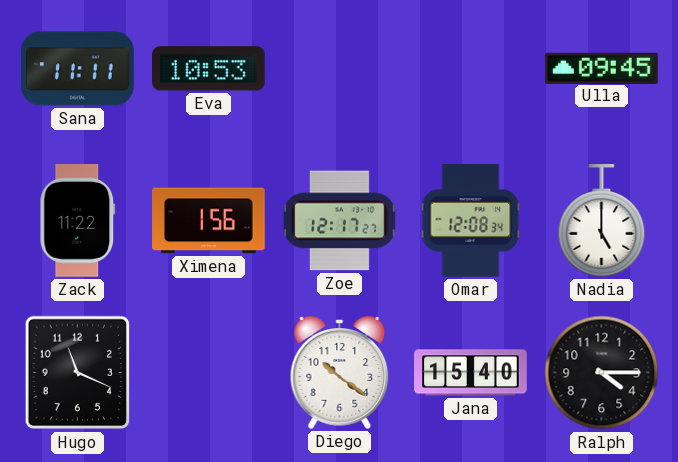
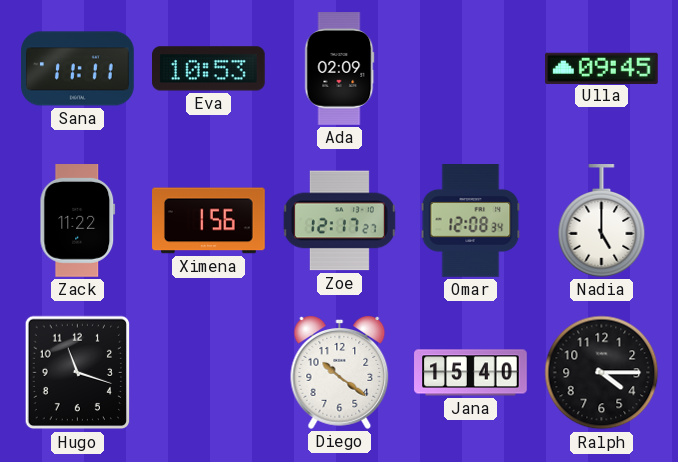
Ada: none -> 02:09
Hugo: 11:19 -> 11:18
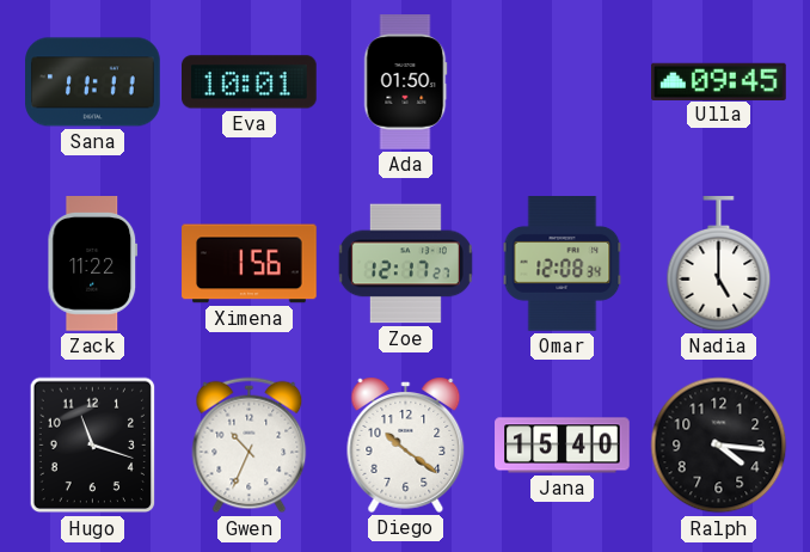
Eva: 10:53 -> 10:01
Ada: 02:09 -> 01:50
Gwen: none -> 10:34
Ralph: 4:15 -> 4:16
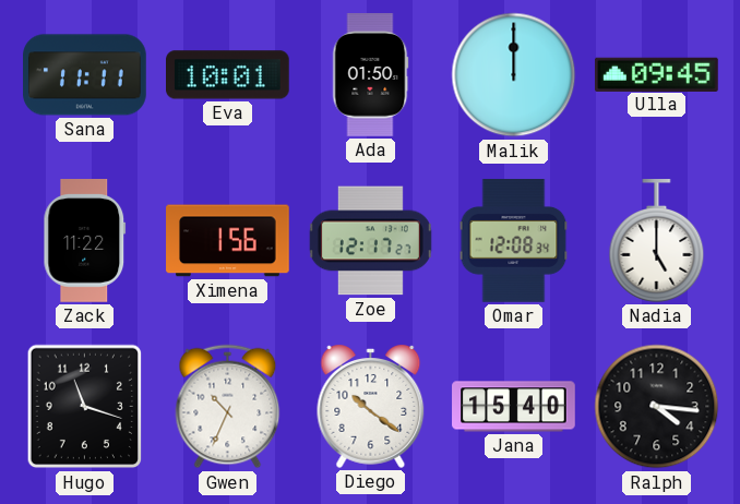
Malik: none -> 12:00
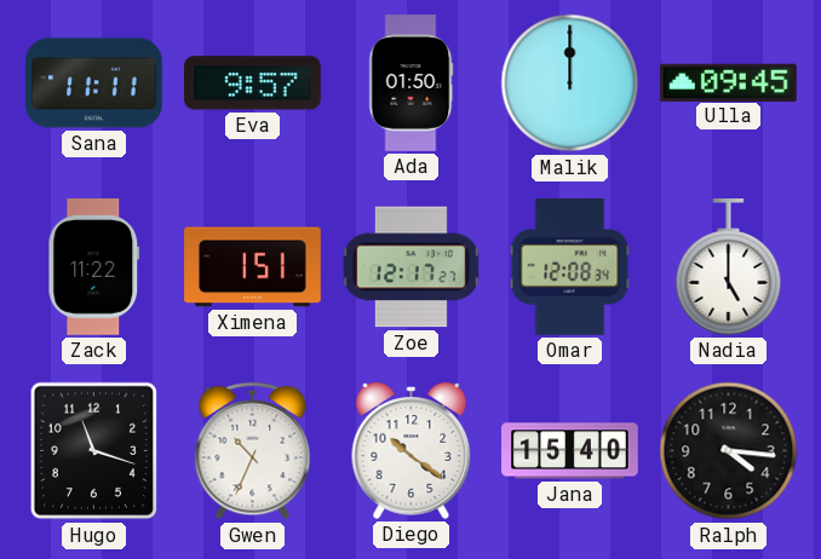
Eva: 10:01 -> 9:57
Ximena: 1:56 -> 1:51
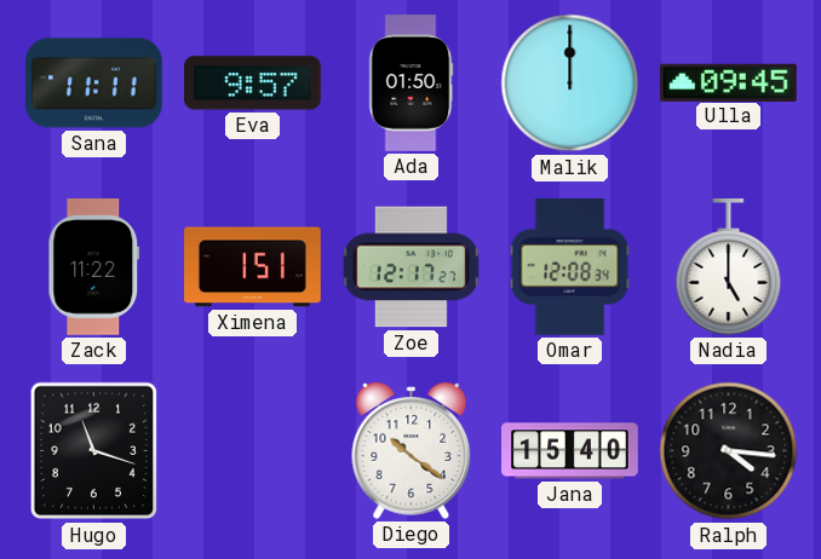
Gwen: 10:34 -> none
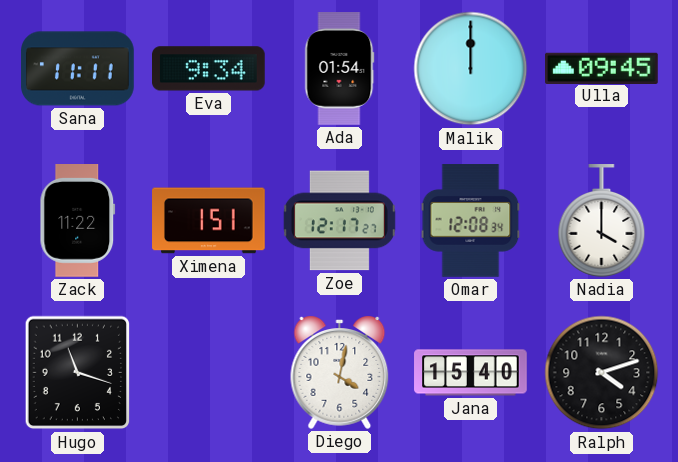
Eva: 9:57 -> 9:34
Ada: 01:50 -> 01:54
Nadia: 5:00 -> 4:00
Diego: 10:21 -> 4:02
Ralph: 4:16 -> 4:12
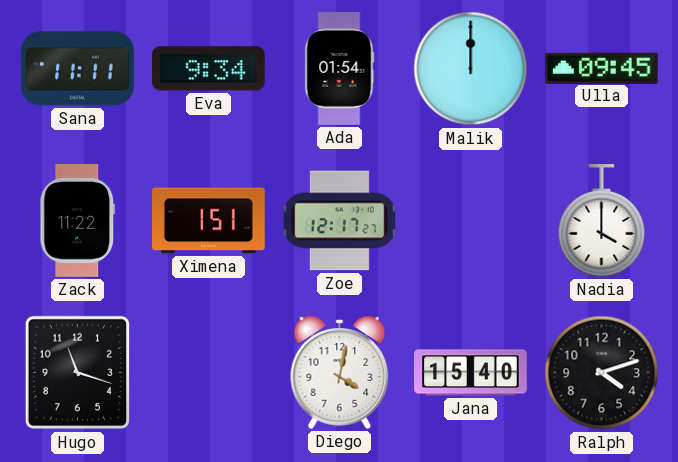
Omar: 12:08 -> none
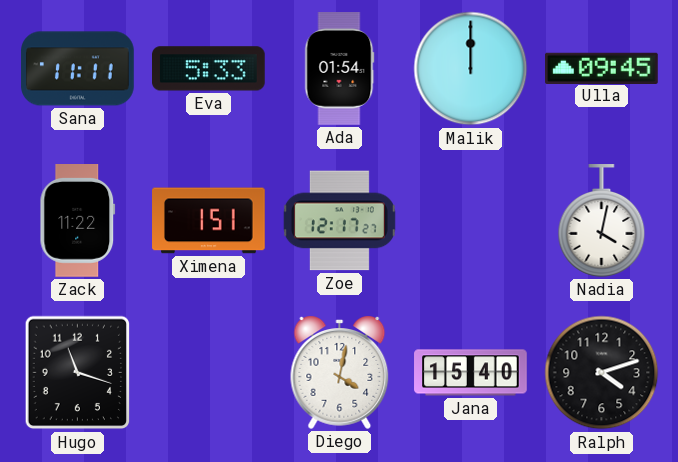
Eva: 9:34 -> 5:33
Nadia: 4:00 -> 4:02
